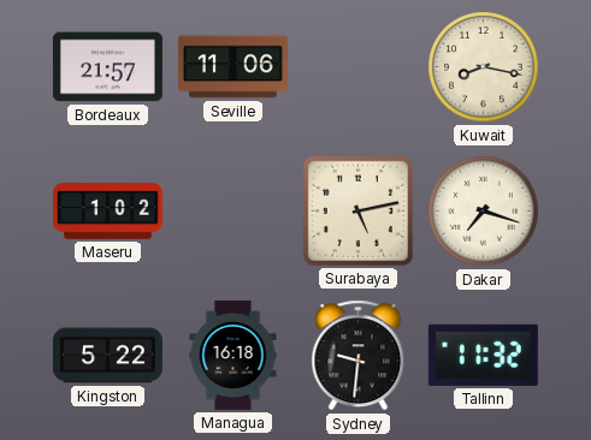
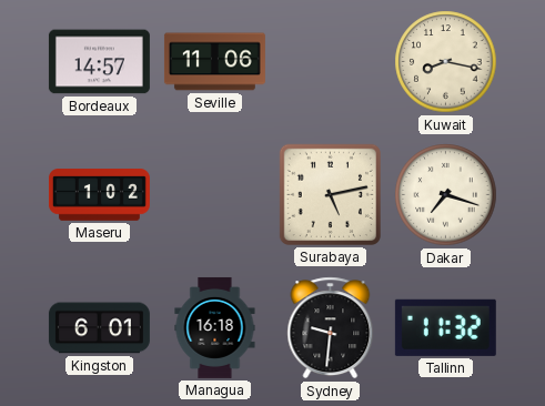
Bordeaux: 21:57 -> 14:57
Kingston: 5:22 -> 6:01
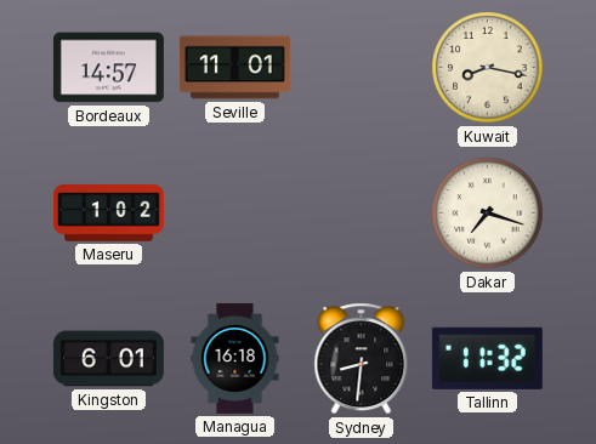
Seville: 11:06 -> 11:01
Surabaya: 5:13 -> none
Sydney: 9:31 -> 8:31
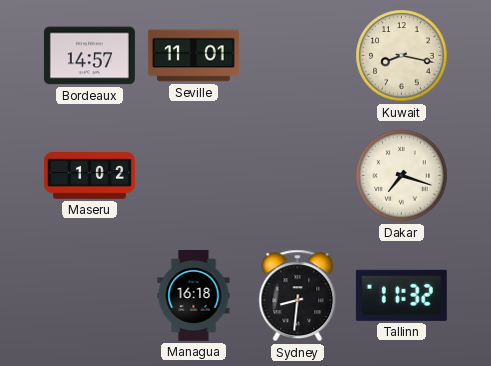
Kingston: 6:01 -> none
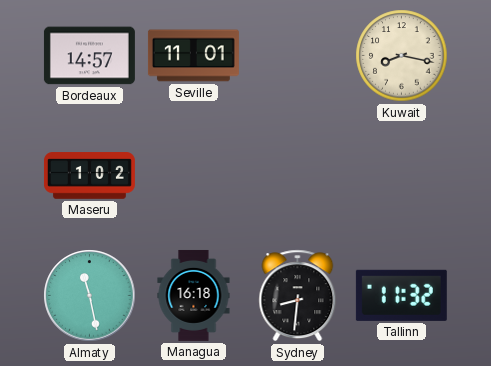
Dakar: 7:18 -> none
Almaty: none -> 11:28
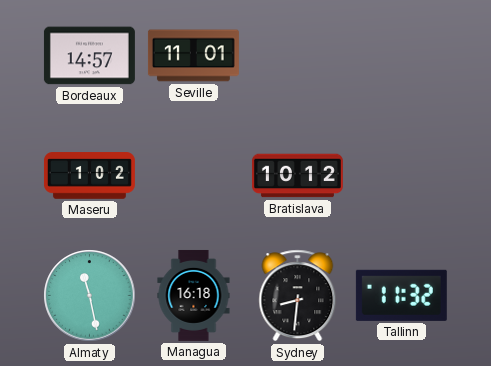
Kuwait: 8:17 -> none
Bratislava: none -> 10:12
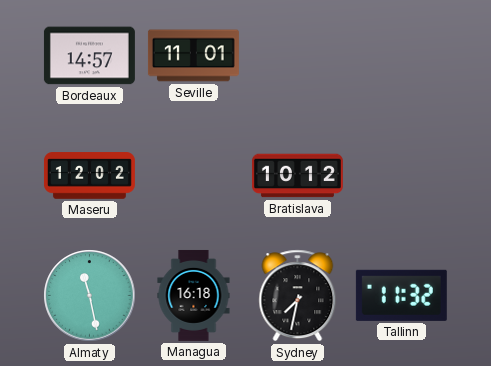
Maseru: 1:02 -> 12:02
Sydney: 8:31 -> 7:32
